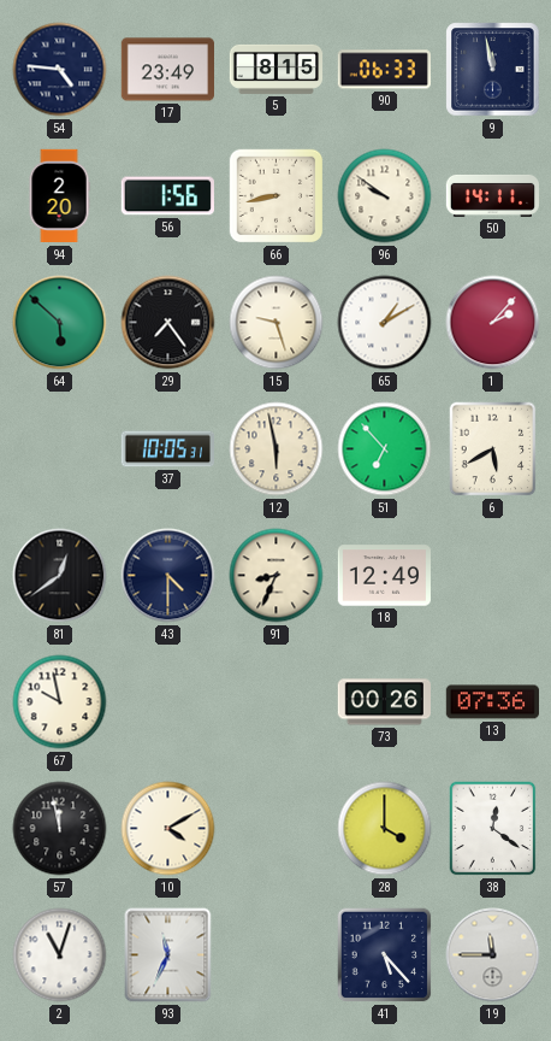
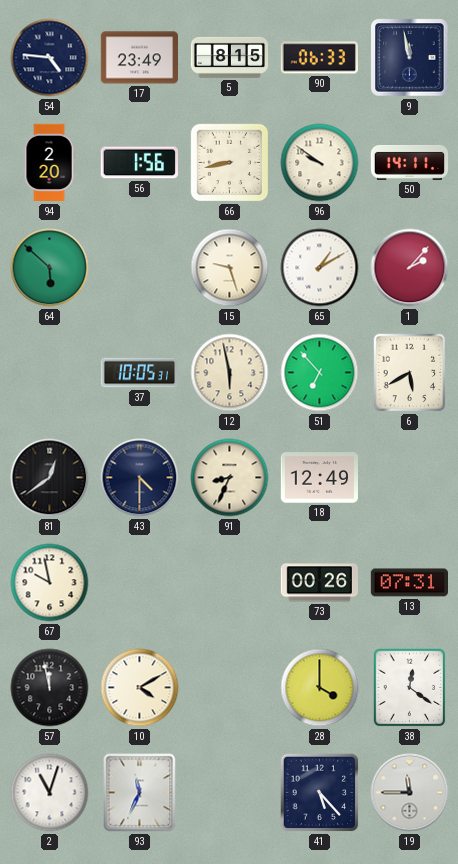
29: 7:24 -> none
13: 07:36 -> 07:31
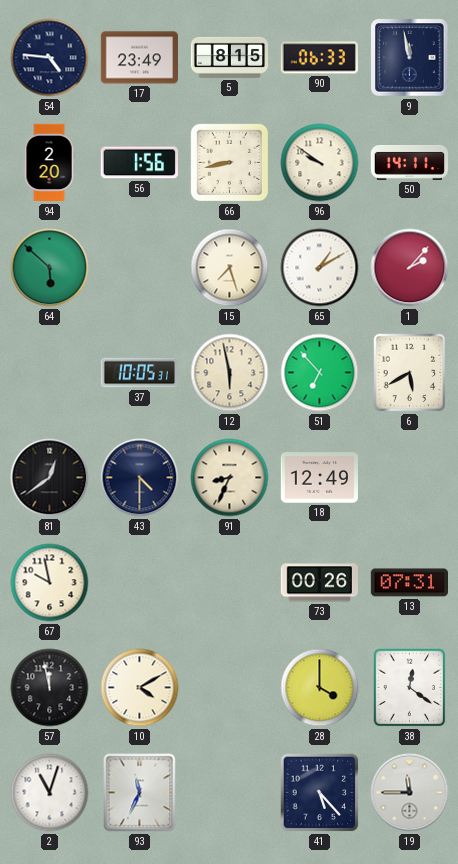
15: 9:27 -> 7:27
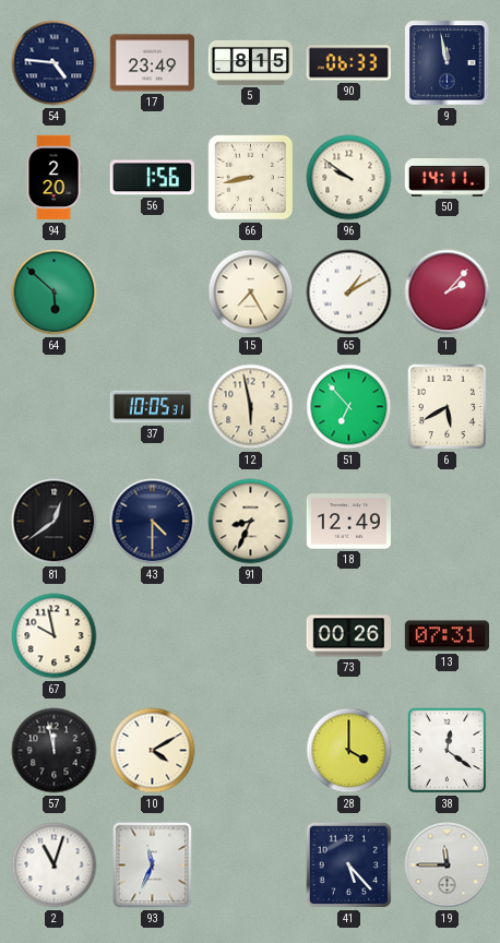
15: 7:27 -> 7:25
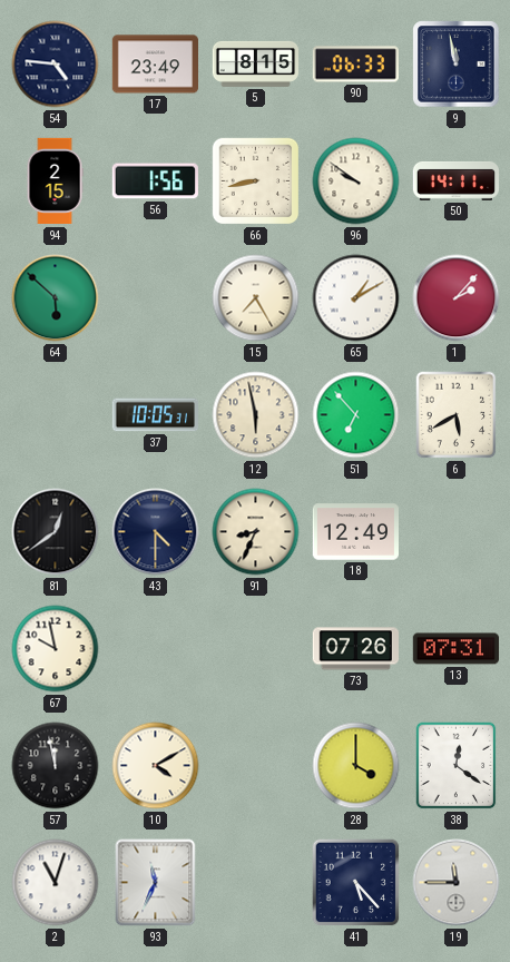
94: 2:20 -> 2:15
73: 00:26 -> 07:26
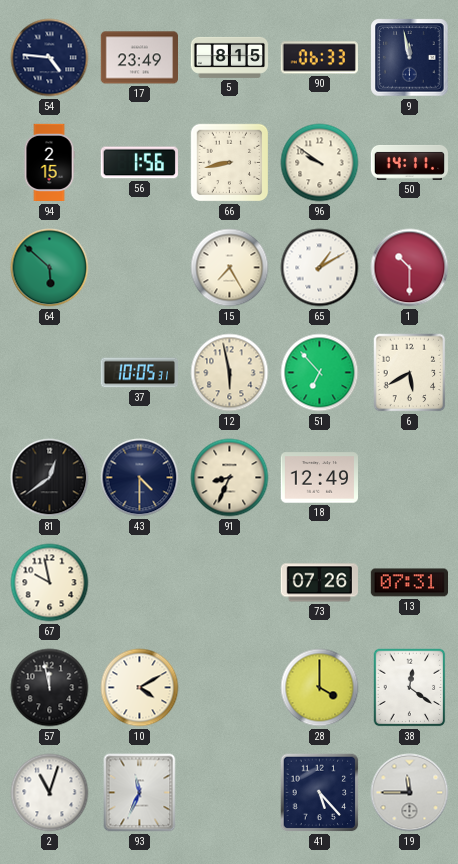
1: 2:07 -> 10:30
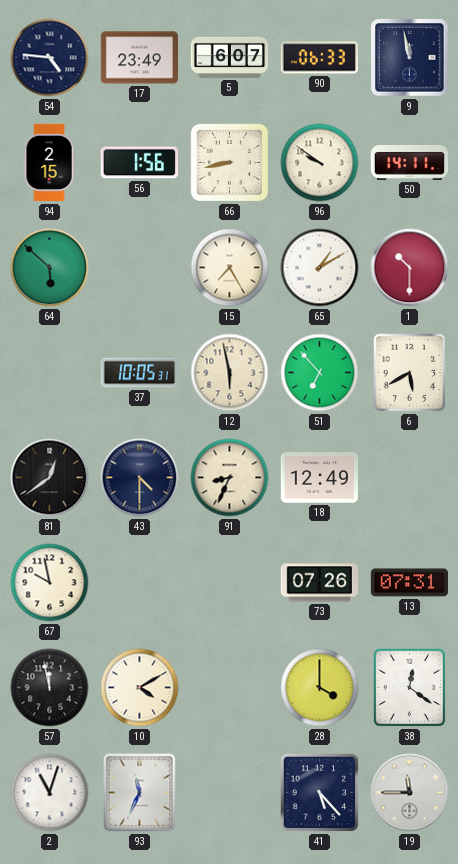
5: 8:15 -> 6:07
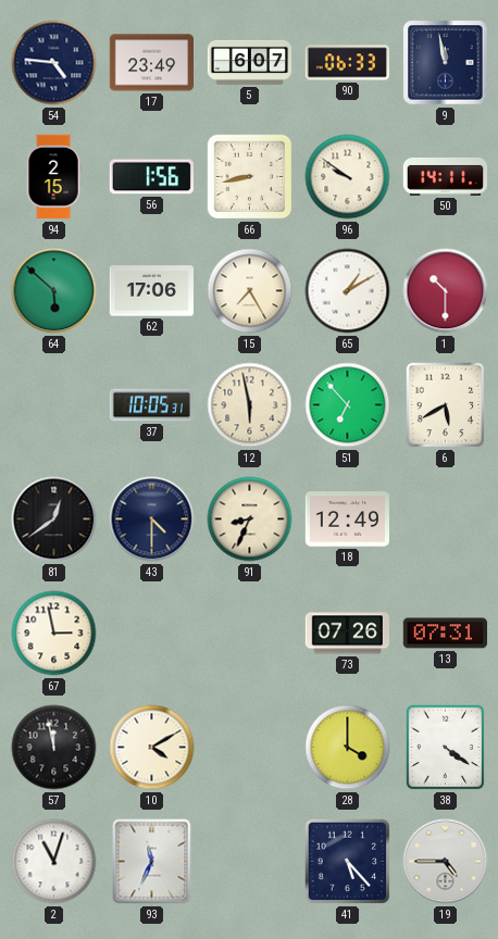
62: none -> 17:06
67: 9:58 -> 2:58
38: 12:21 -> 4:21
19: 11:45 -> 4:45
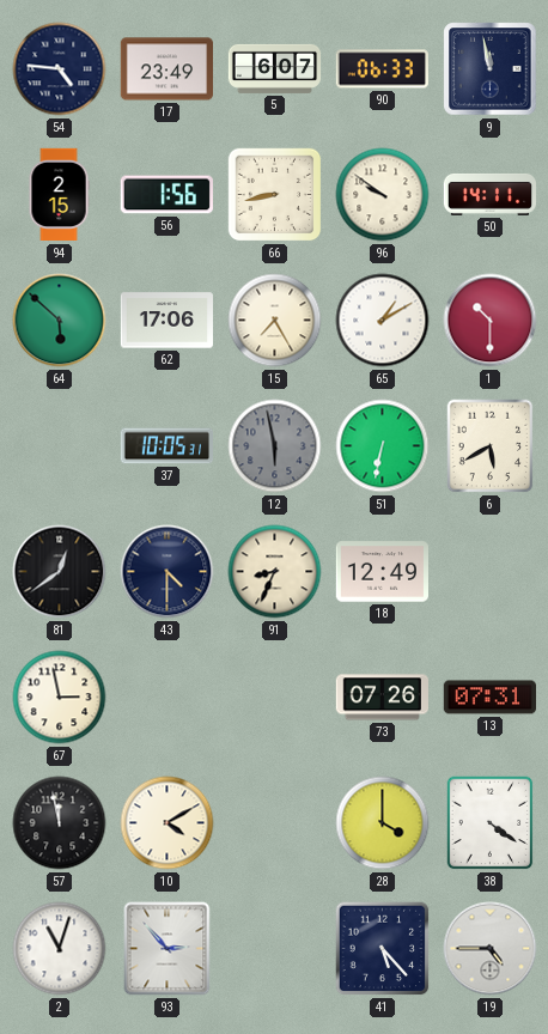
12 dial: cream -> grey
51: 6:53 -> 6:32
93: 11:34 -> 2:53
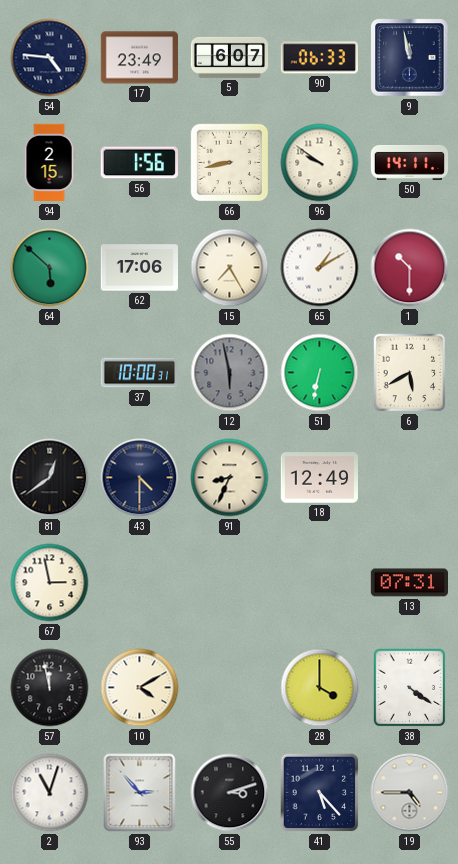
37: 10:05 -> 10:00
73: 07:26 -> none
55: none -> 3:12
